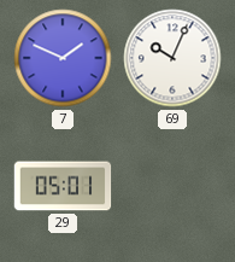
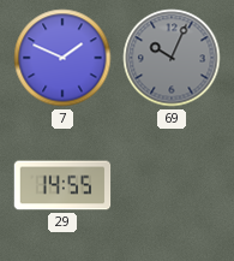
69 dial: white -> grey
29: 05:01 -> 14:55
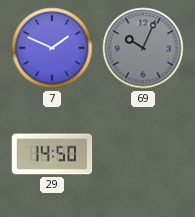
29: 14:55 -> 14:50
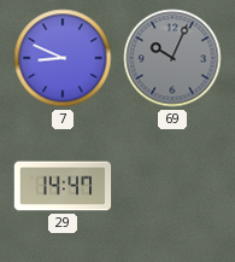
7: 1:49 -> 8:49
29: 14:50 -> 14:47
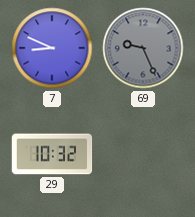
69: 10:04 -> 9:26
29: 14:47 -> 10:32
